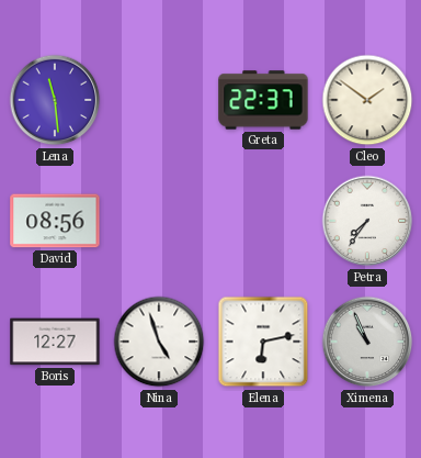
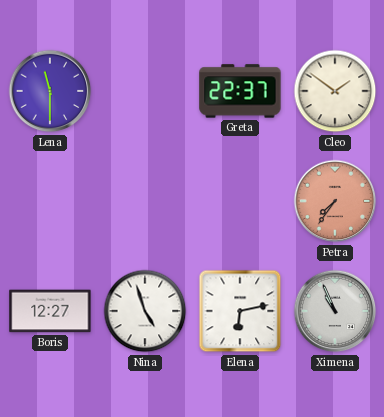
Lena: 11:29 -> 11:30
David: 08:56 -> none
Petra dial: white -> salmon
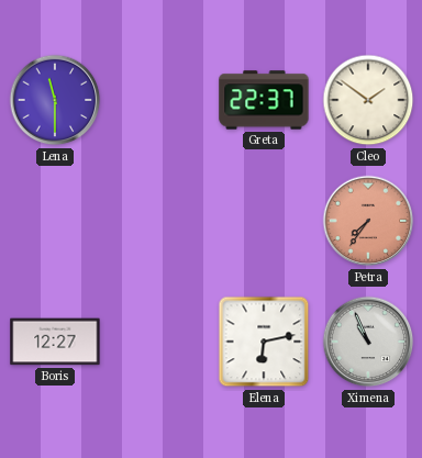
Nina: 4:57 -> none
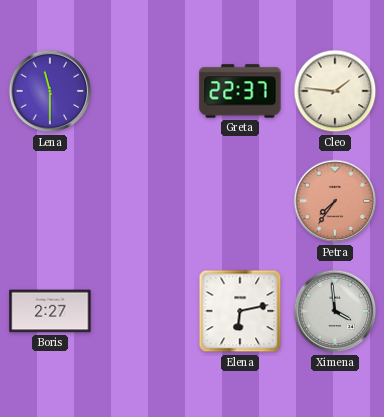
Cleo: 1:51 -> 1:46
Boris: 12:27 -> 2:27
Ximena: 10:56 -> 3:59
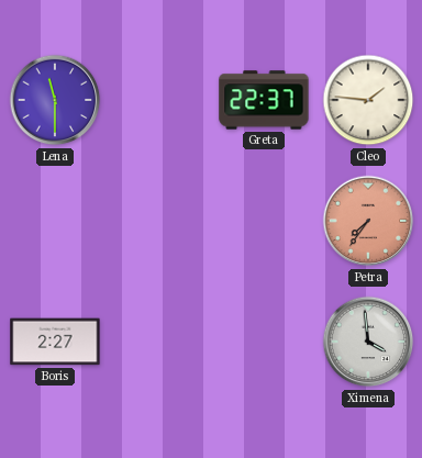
Elena: 6:13 -> none
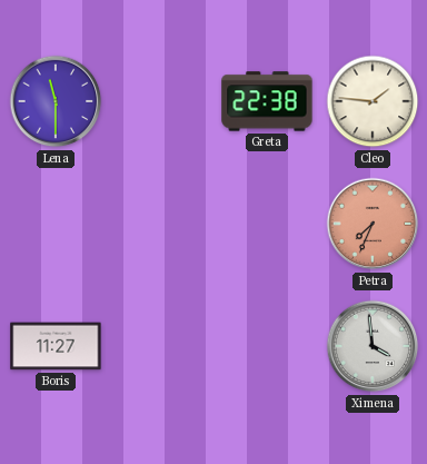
Greta: 22:37 -> 22:38
Petra: 7:36 -> 7:34
Boris: 2:27 -> 11:27
